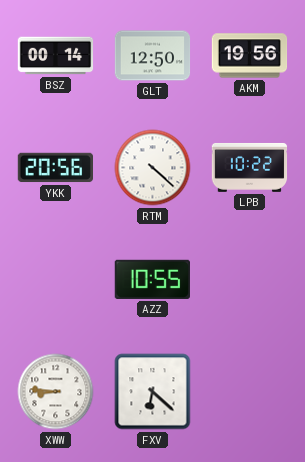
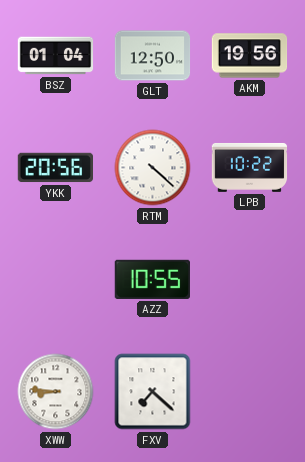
BSZ: 00:14 -> 01:04
FXV: 6:22 -> 7:22
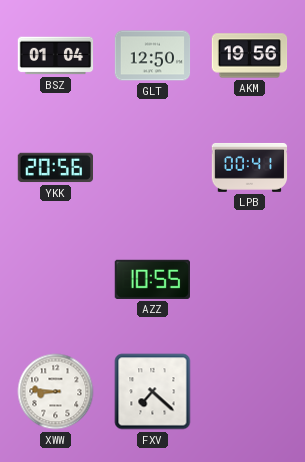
RTM: 4:22 -> none
LPB: 10:22 -> 00:41
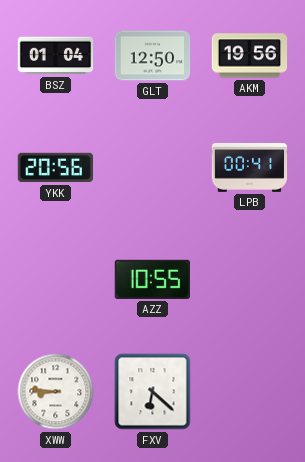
FXV: 7:22 -> 6:22
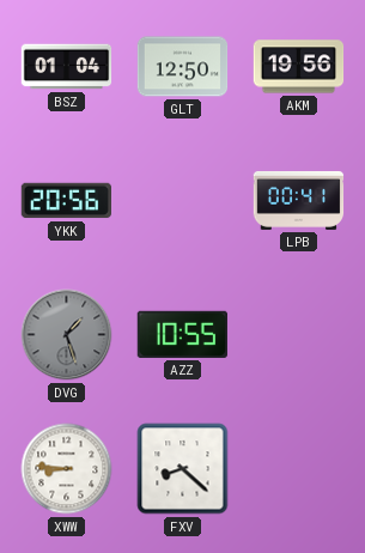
DVG: none -> 1:27
FXV: 6:22 -> 8:22
